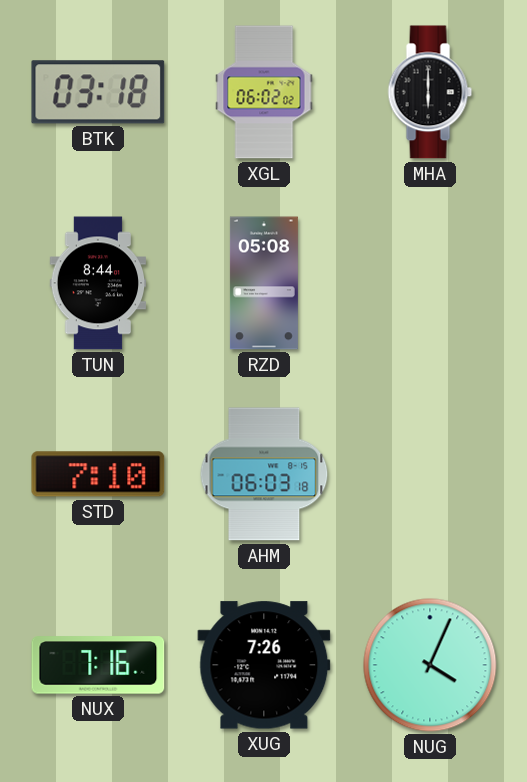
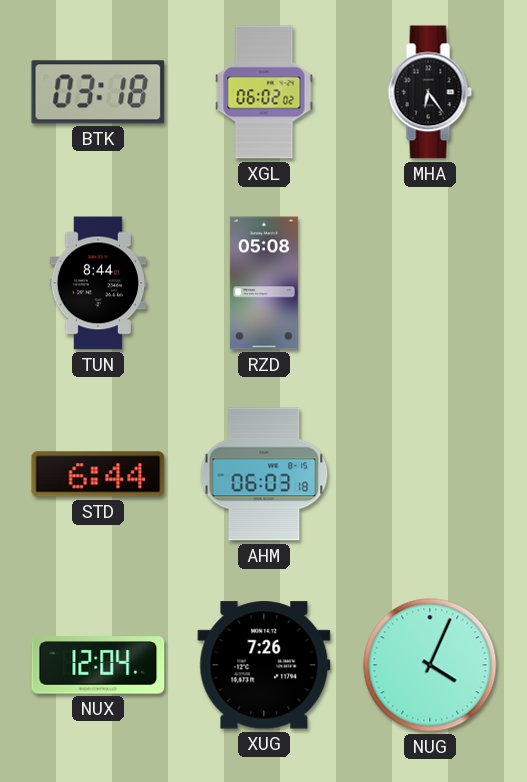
MHA: 6:00 -> 6:24
STD: 7:10 -> 6:44
NUX: 7:16 -> 12:04
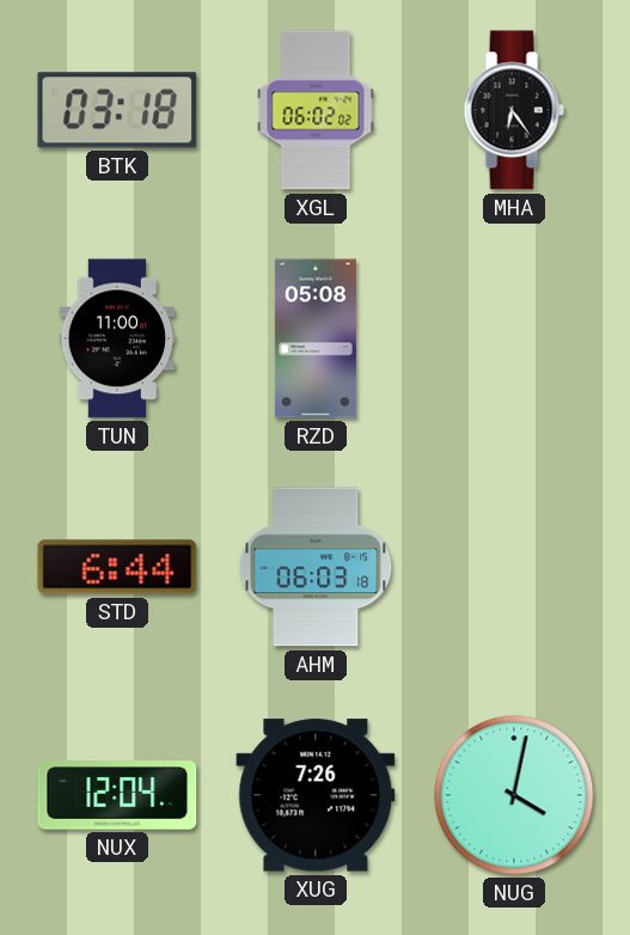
TUN: 8:44 -> 11:00
NUG: 4:04 -> 4:02
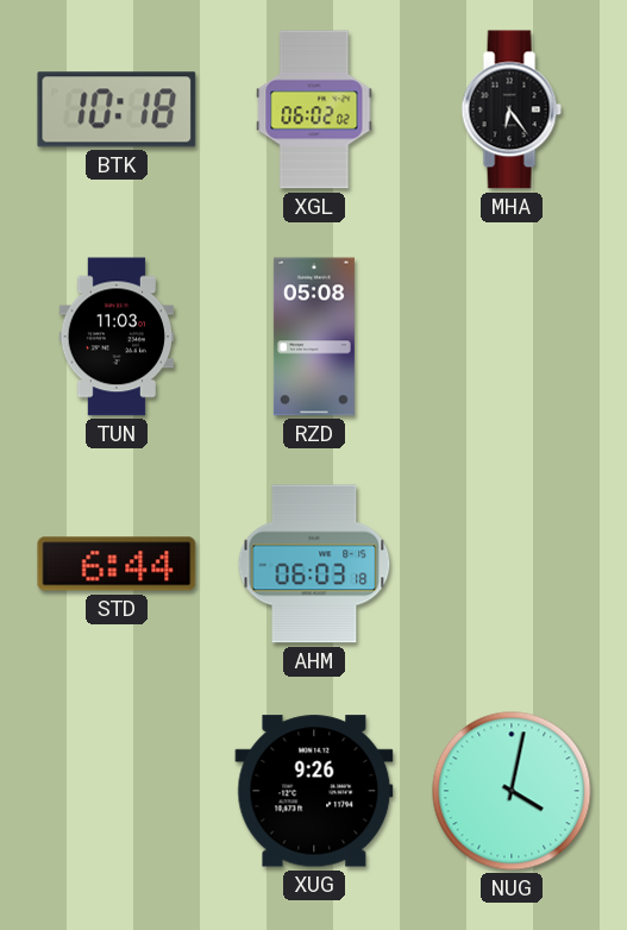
BTK: 03:18 -> 10:18
TUN: 11:00 -> 11:03
NUX: 12:04 -> none
XUG: 7:26 -> 9:26
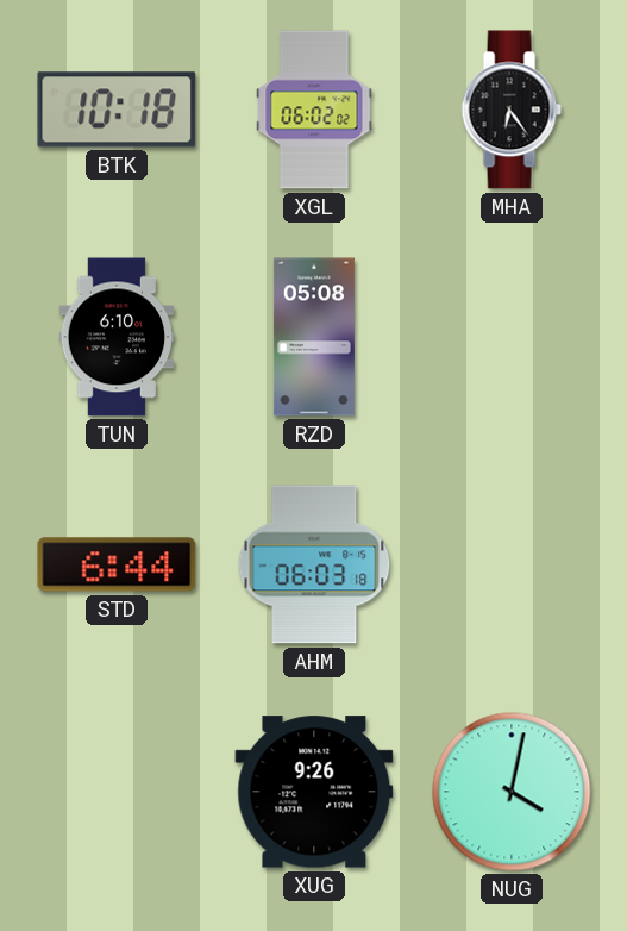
TUN: 11:03 -> 6:10
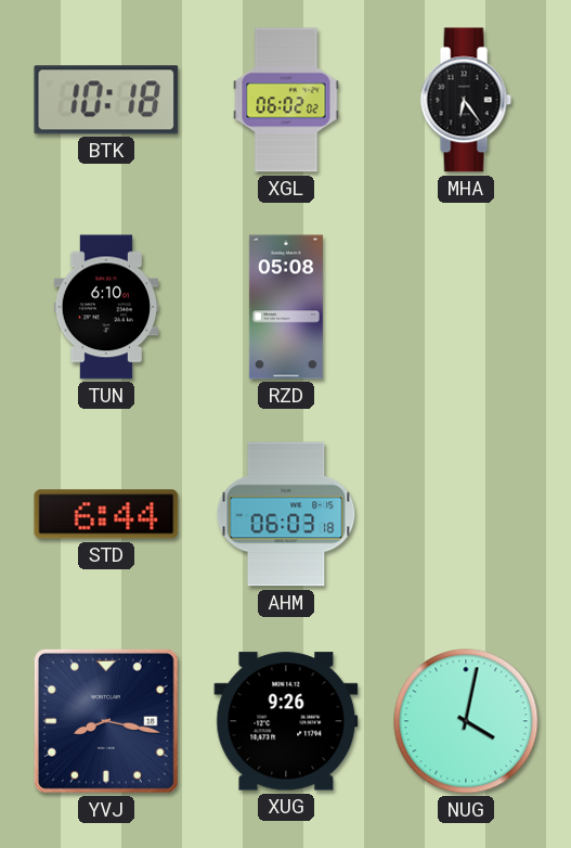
YVJ: none -> 8:17
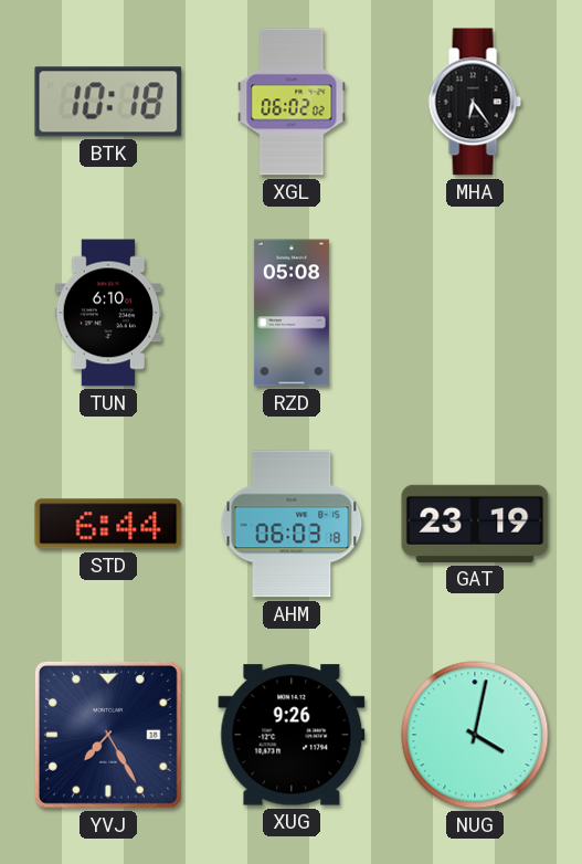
GAT: none -> 23:19
YVJ: 8:17 -> 7:25
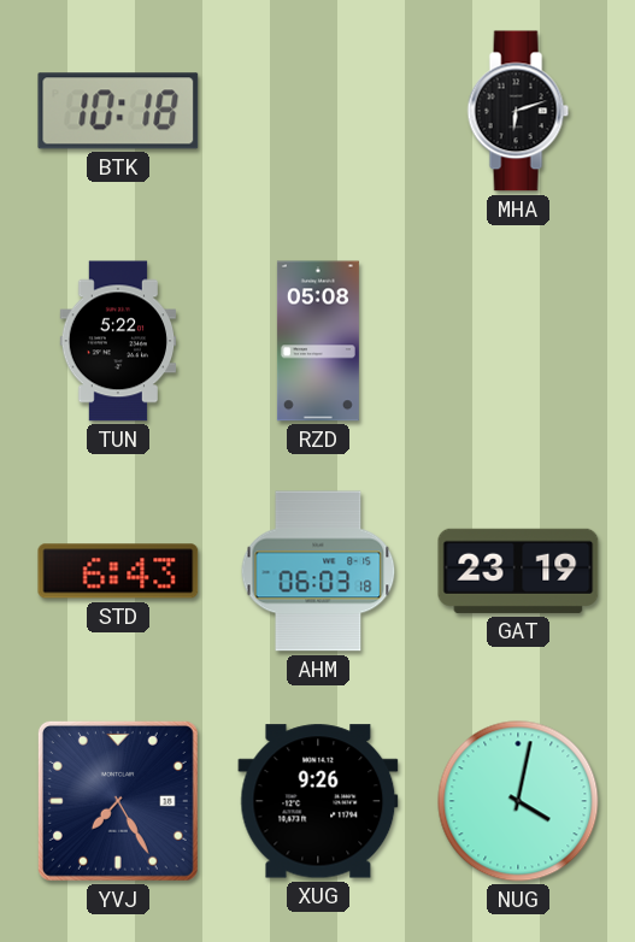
XGL: 06:02 -> none
MHA: 6:24 -> 6:12
TUN: 6:10 -> 5:22
STD: 6:44 -> 6:43
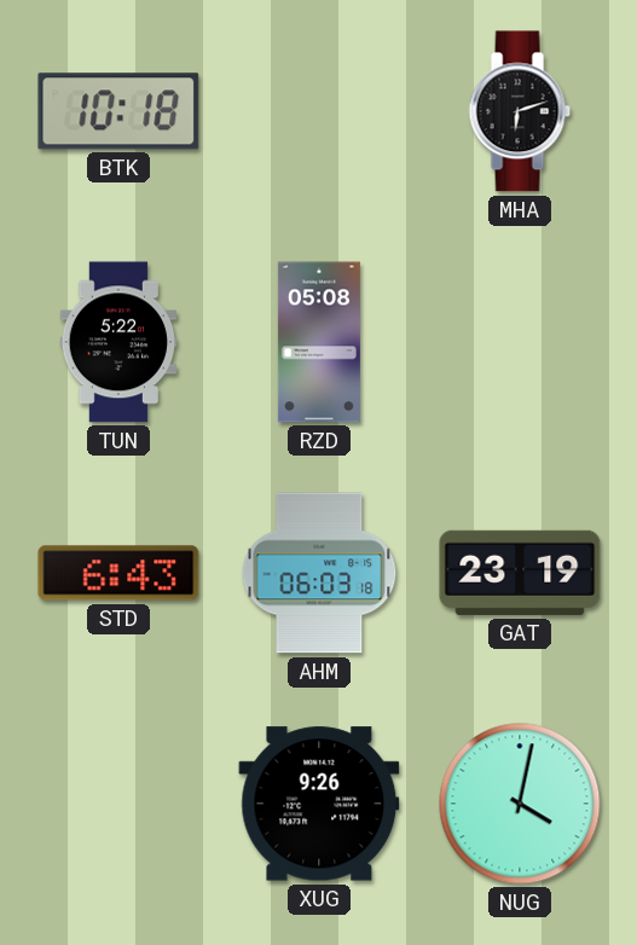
YVJ: 7:25 -> none
